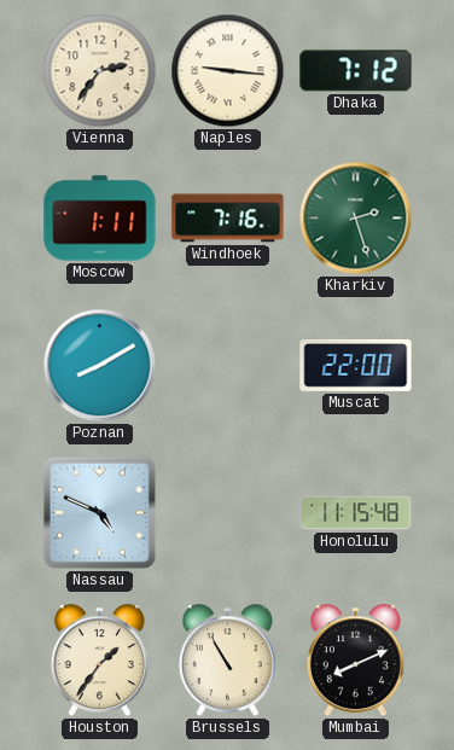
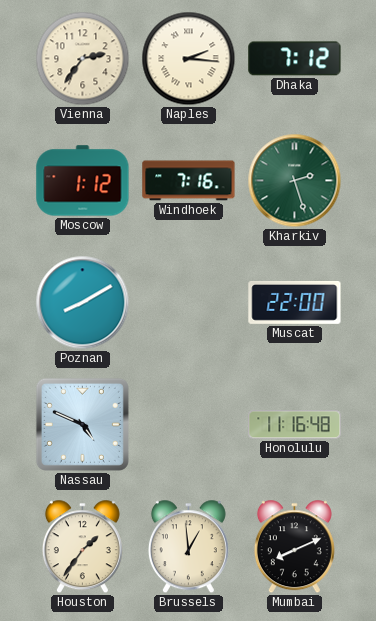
Naples: 9:16 -> 2:16
Moscow: 1:11 -> 1:12
Honolulu: 11:15 -> 11:16
Brussels: 10:55 -> 12:59
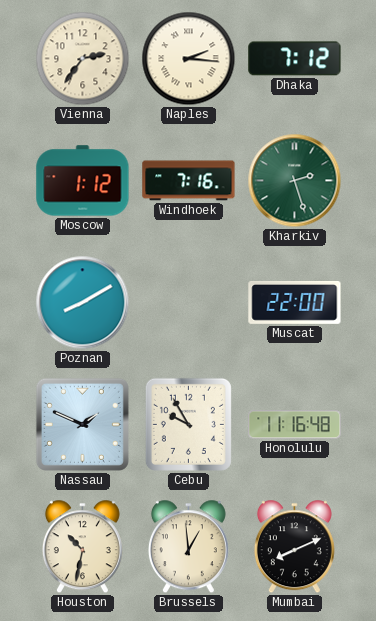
Nassau: 4:49 -> 1:49
Cebu: none -> 9:55
Houston: 1:36 -> 10:32
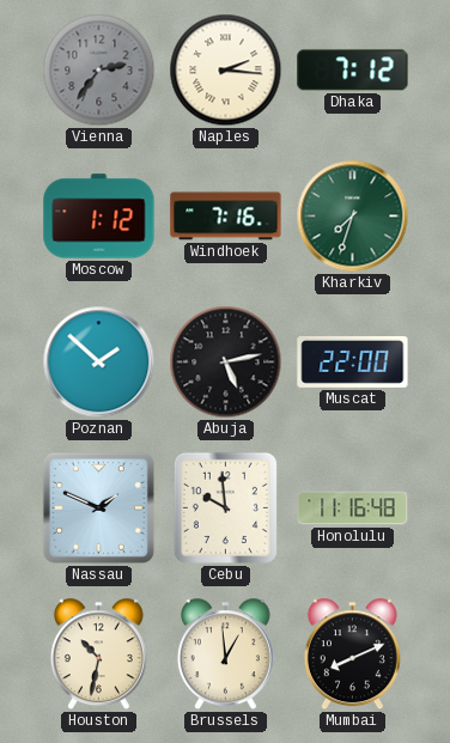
Vienna dial: cream -> grey
Kharkiv: 2:27 -> 7:33
Poznan: 8:10 -> 1:52
Abuja: none -> 5:13
Cebu: 9:55 -> 9:59
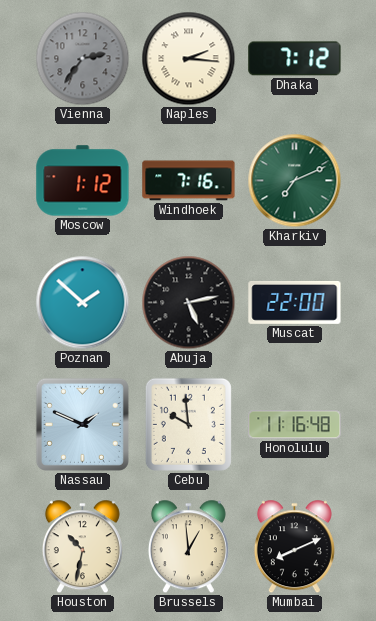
Kharkiv: 7:33 -> 7:11
